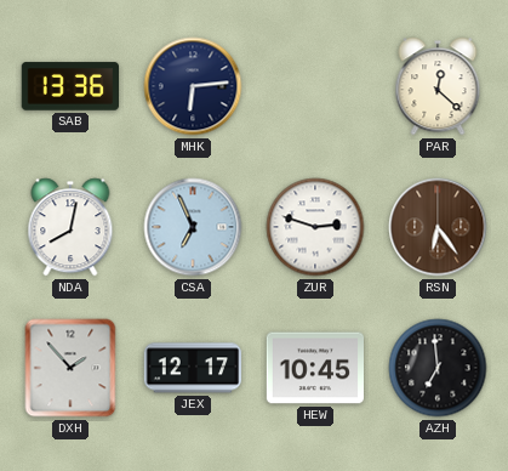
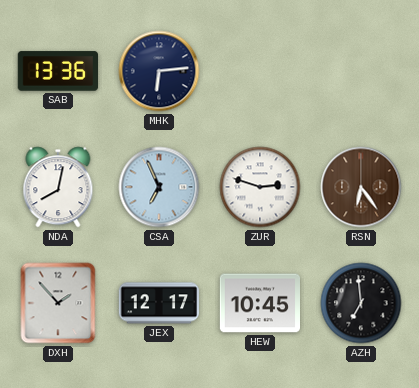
PAR: 12:22 -> none
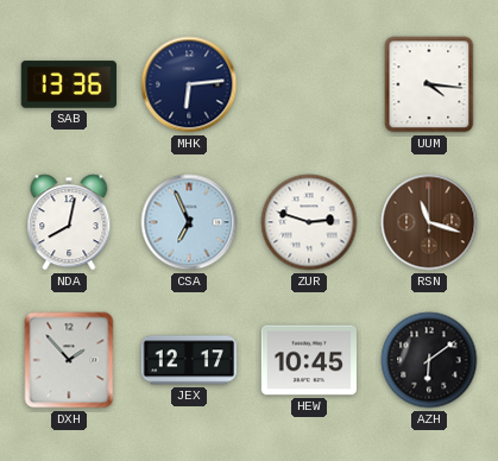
UUM: none -> 4:16
RSN: 6:24 -> 11:18
AZH: 6:59 -> 6:09
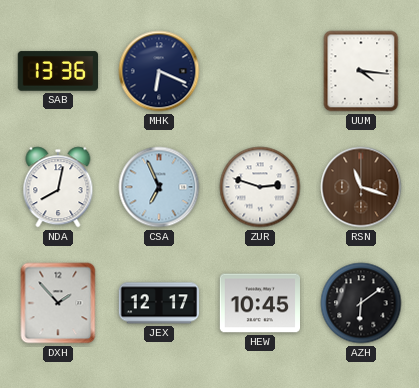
MHK: 6:14 -> 6:19
